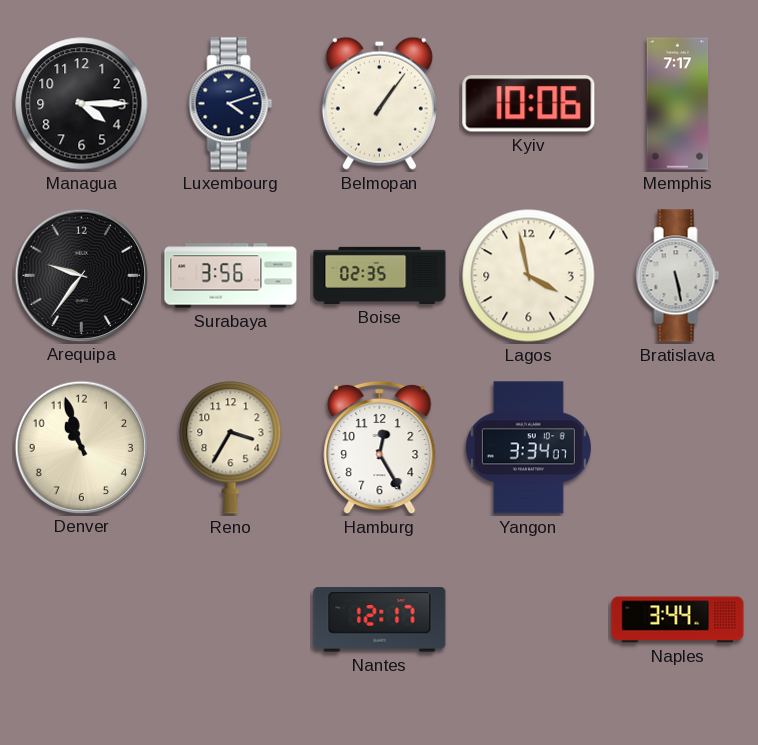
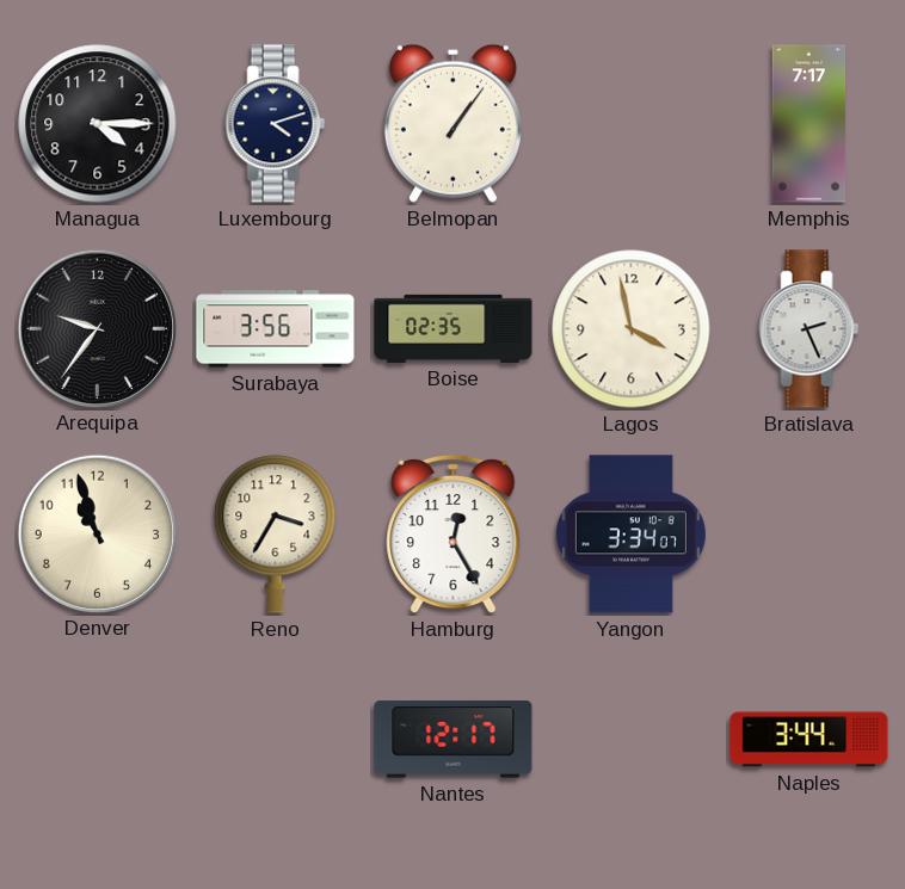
Kyiv: 10:06 -> none
Bratislava: 5:28 -> 2:26
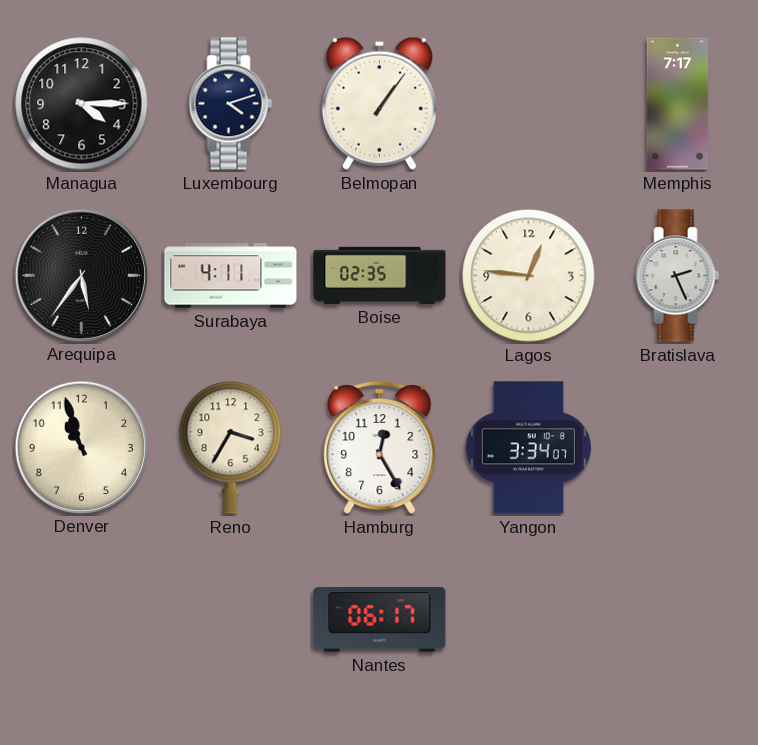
Arequipa: 9:36 -> 5:36
Surabaya: 3:56 -> 4:11
Lagos: 3:58 -> 12:46
Nantes: 12:17 -> 06:17
Naples: 3:44 -> none
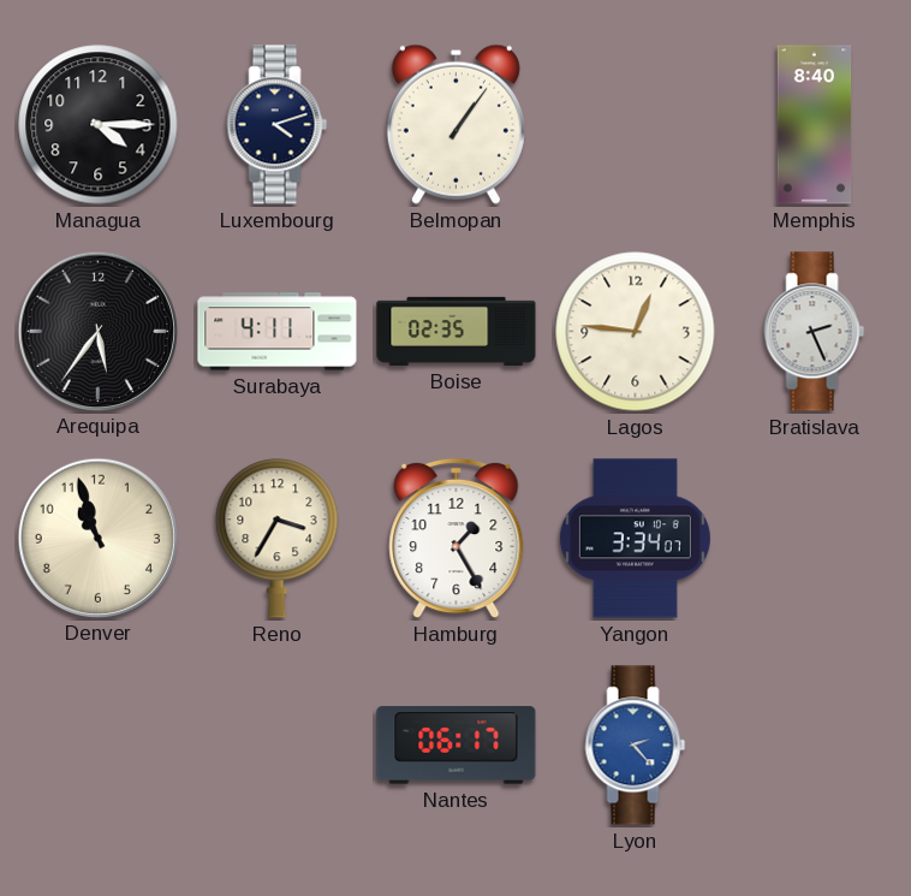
Memphis: 7:17 -> 8:40
Hamburg: 12:25 -> 1:25
Lyon: none -> 2:23
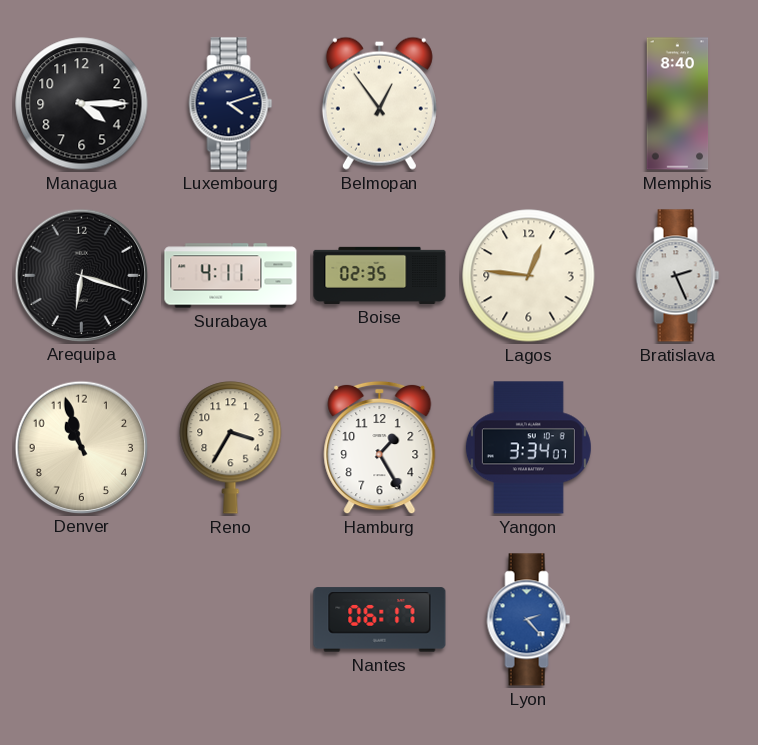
Belmopan: 1:06 -> 12:54
Arequipa: 5:36 -> 6:18
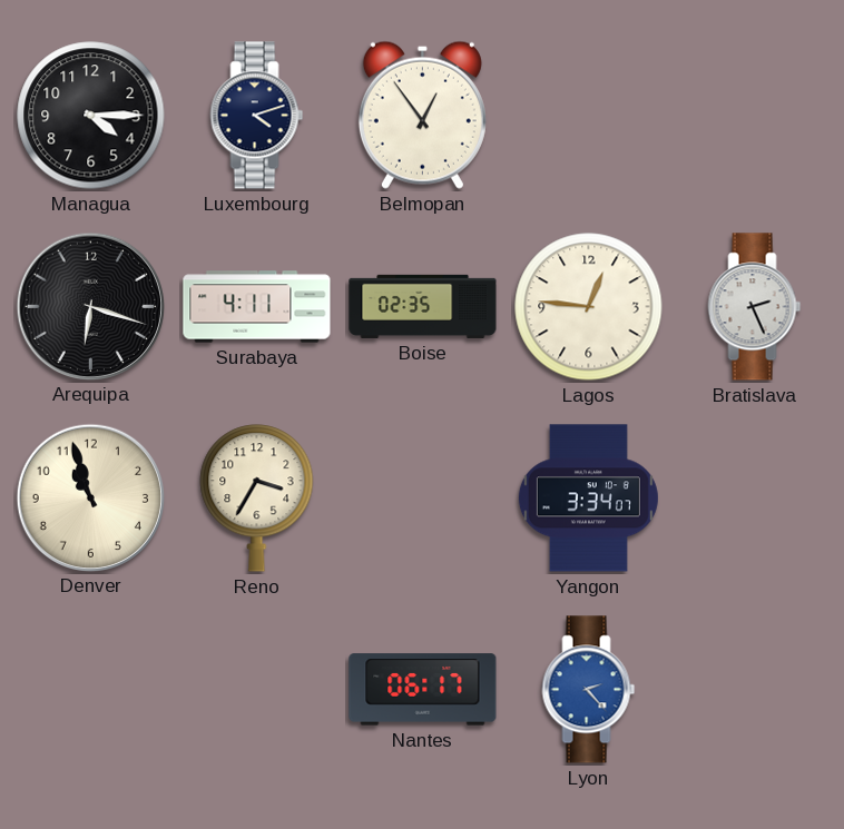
Memphis: 8:40 -> none
Hamburg: 1:25 -> none
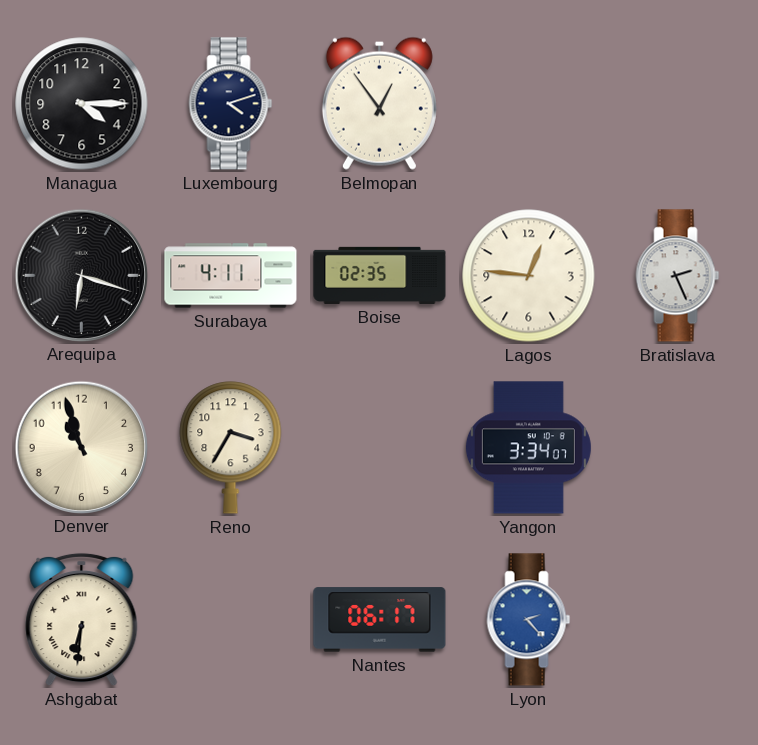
Ashgabat: none -> 6:31
